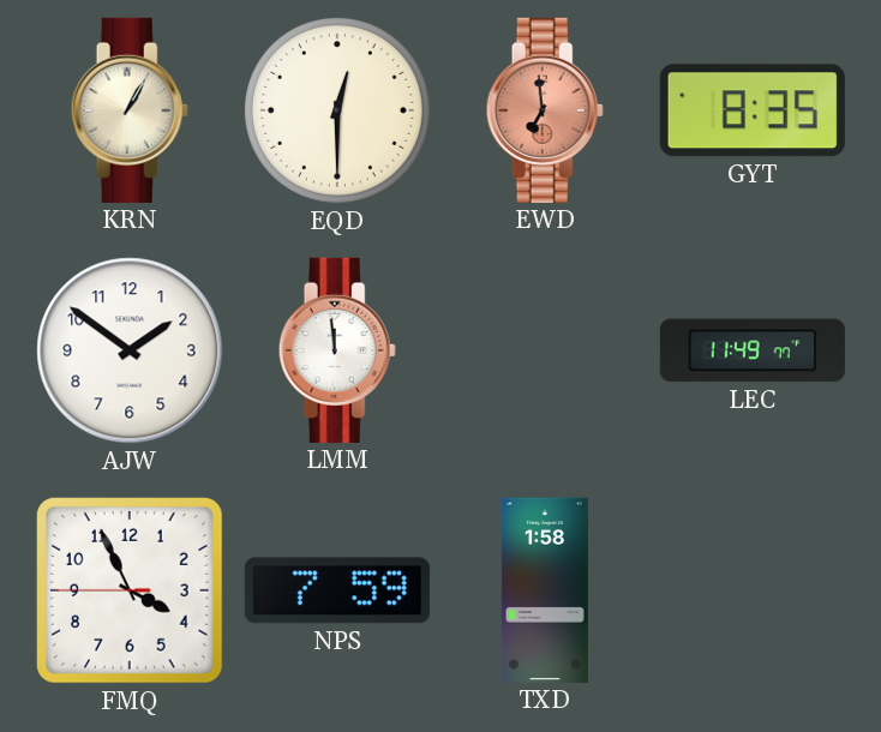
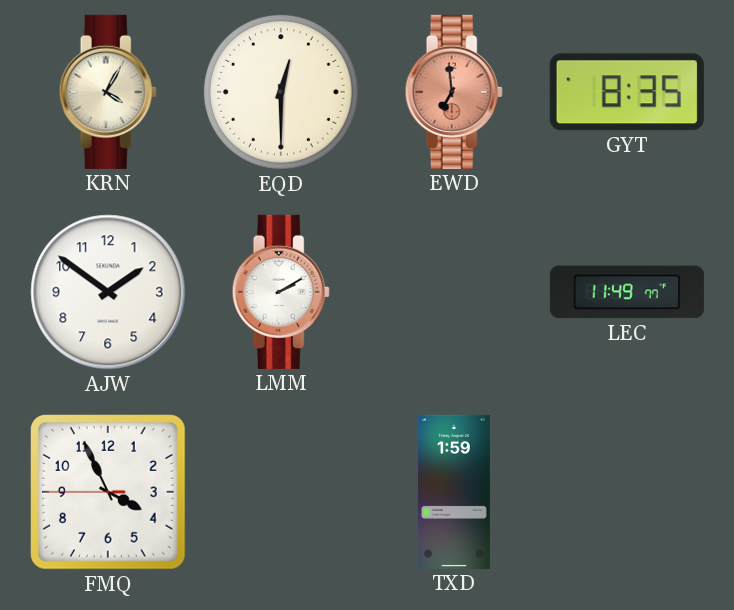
KRN: 1:05 -> 4:05
LMM: 11:59 -> 2:10
NPS: 7:59 -> none
TXD: 1:58 -> 1:59
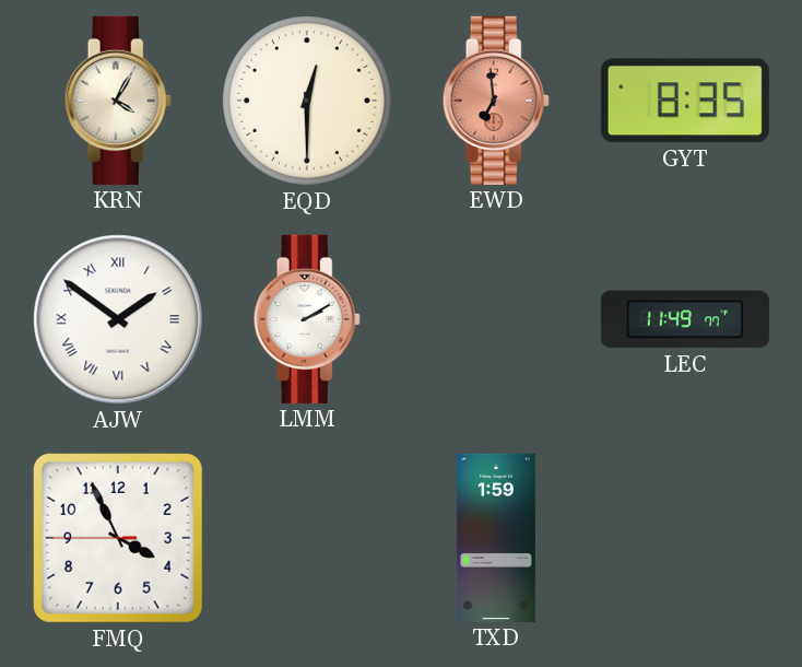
AJW numerals: Arabic -> Roman
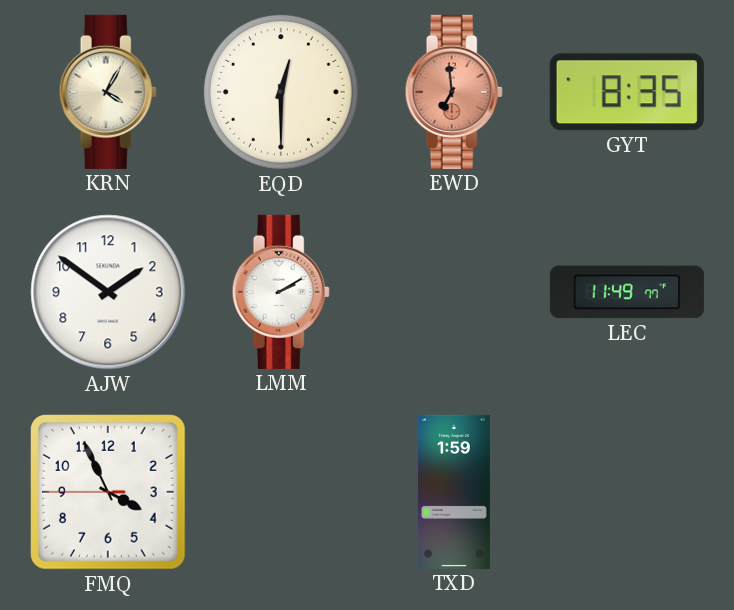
AJW numerals: Roman -> Arabic
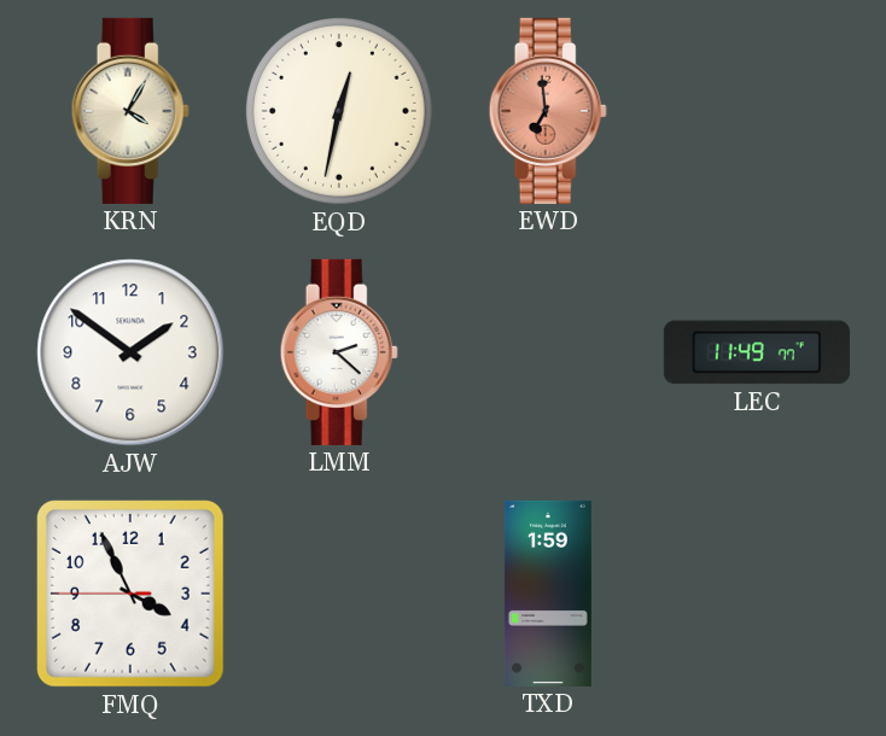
EQD: 12:30 -> 12:32
GYT: 8:35 -> none
LMM: 2:10 -> 2:22
